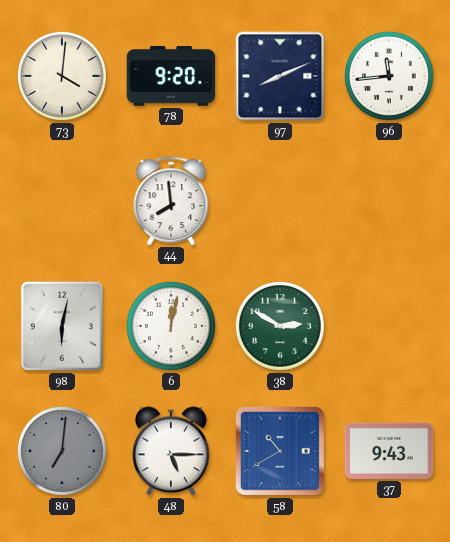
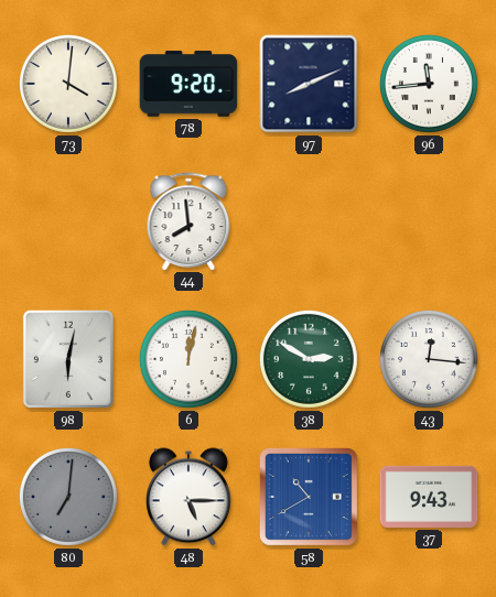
43: none -> 12:16
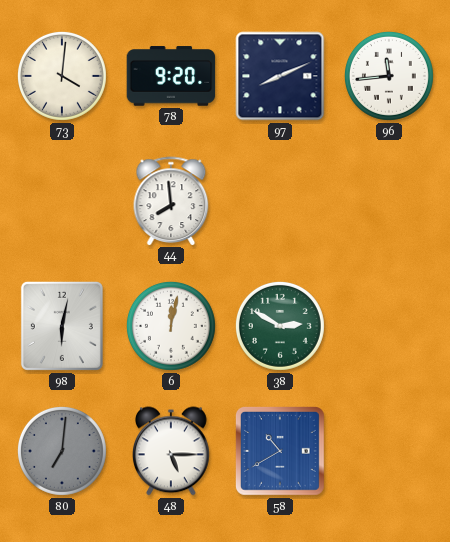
43: 12:16 -> none
37: 9:43 -> none
